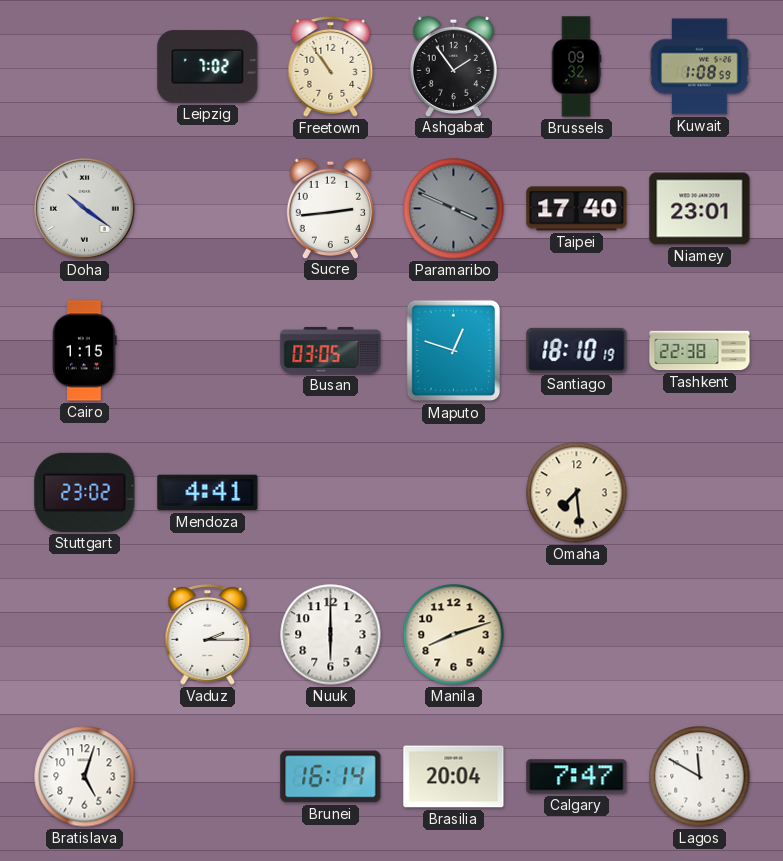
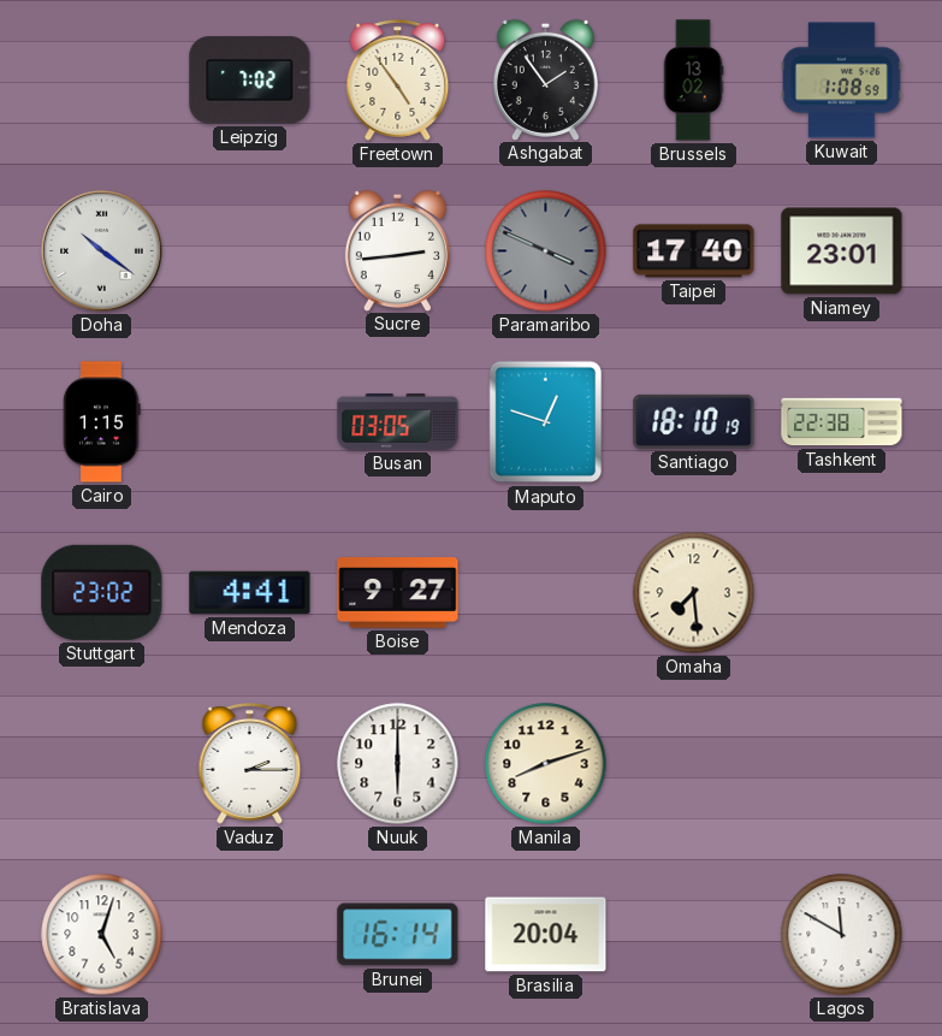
Freetown: 10:54 -> 4:54
Brussels: 09:32 -> 13:02
Boise: none -> 9:27
Calgary: 7:47 -> none
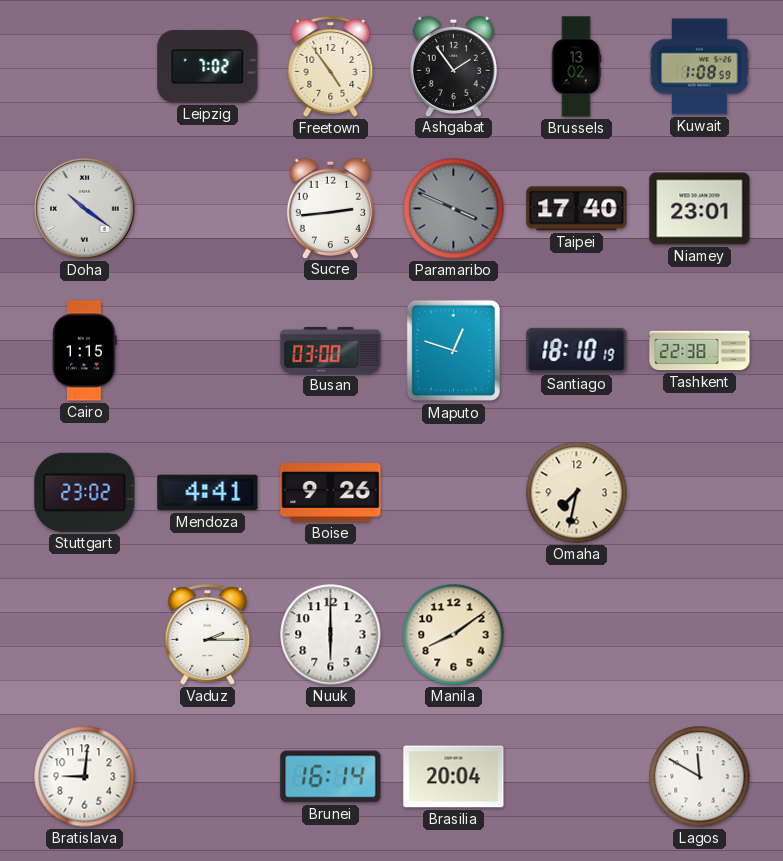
Busan: 03:05 -> 03:00
Boise: 9:27 -> 9:26
Omaha: 7:29 -> 7:32
Manila: 8:12 -> 8:09
Bratislava: 5:03 -> 9:01
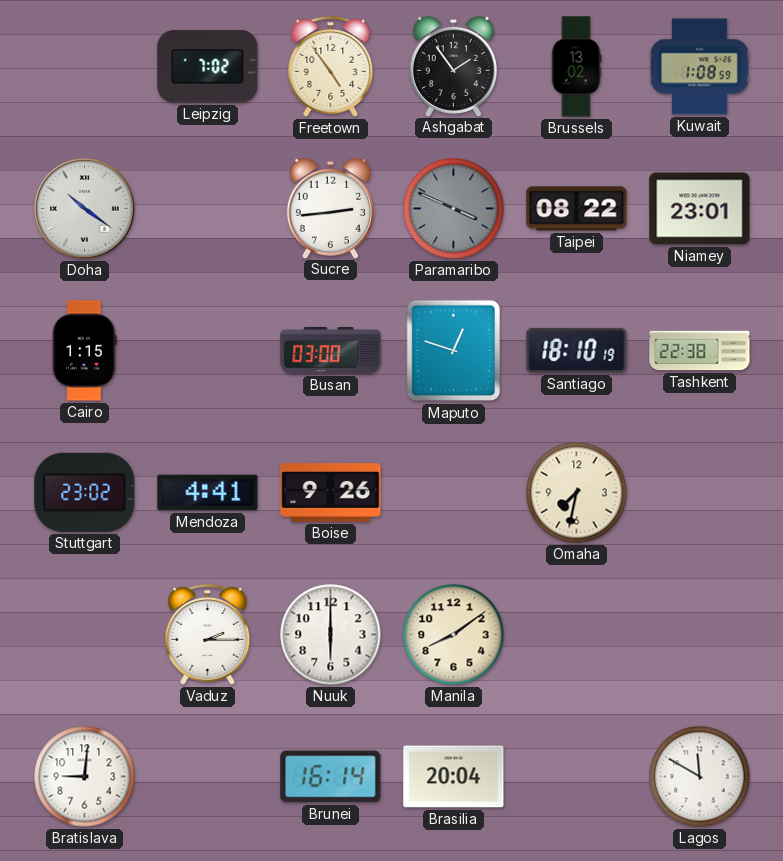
Taipei: 17:40 -> 08:22
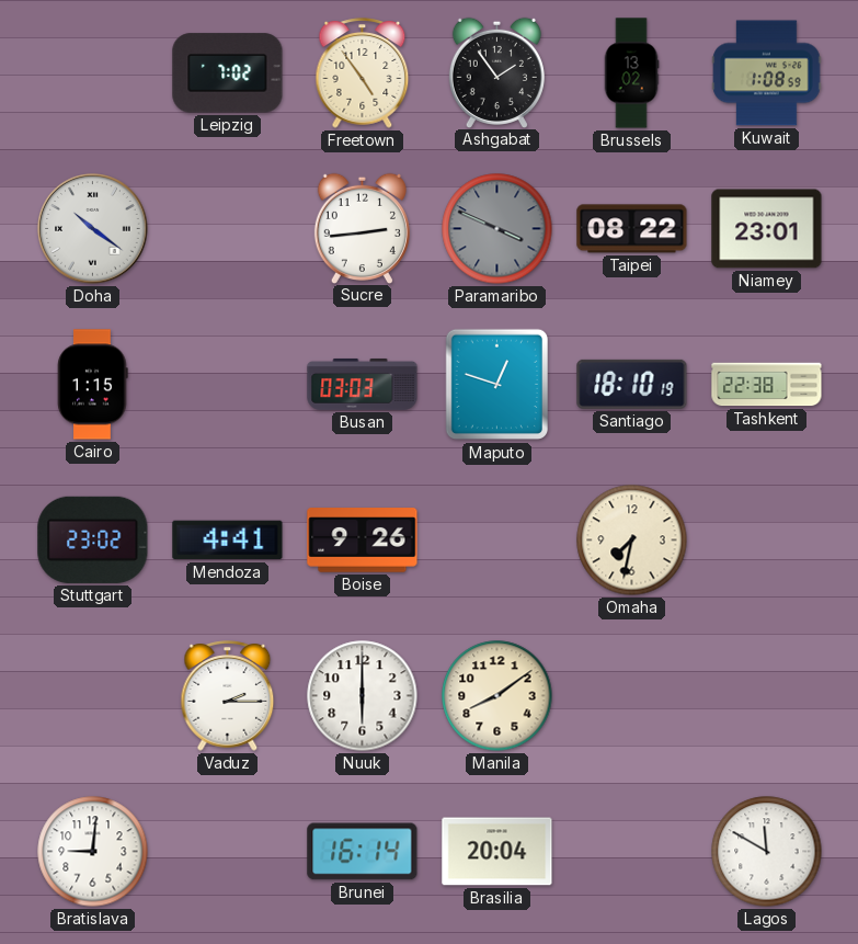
Busan: 03:00 -> 03:03
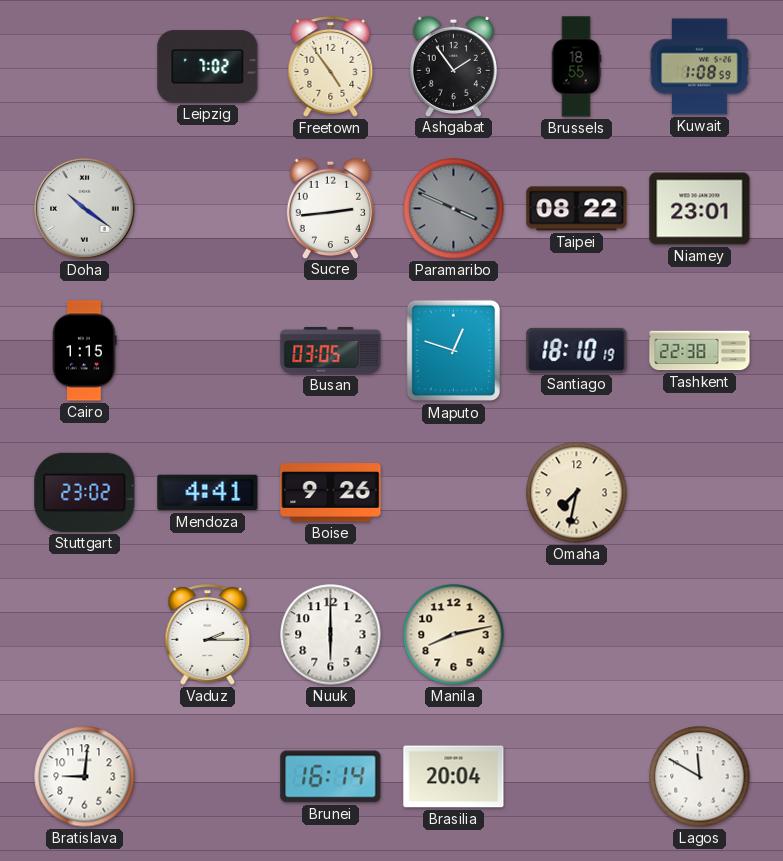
Brussels: 13:02 -> 18:55
Busan: 03:03 -> 03:05
Manila: 8:09 -> 8:13
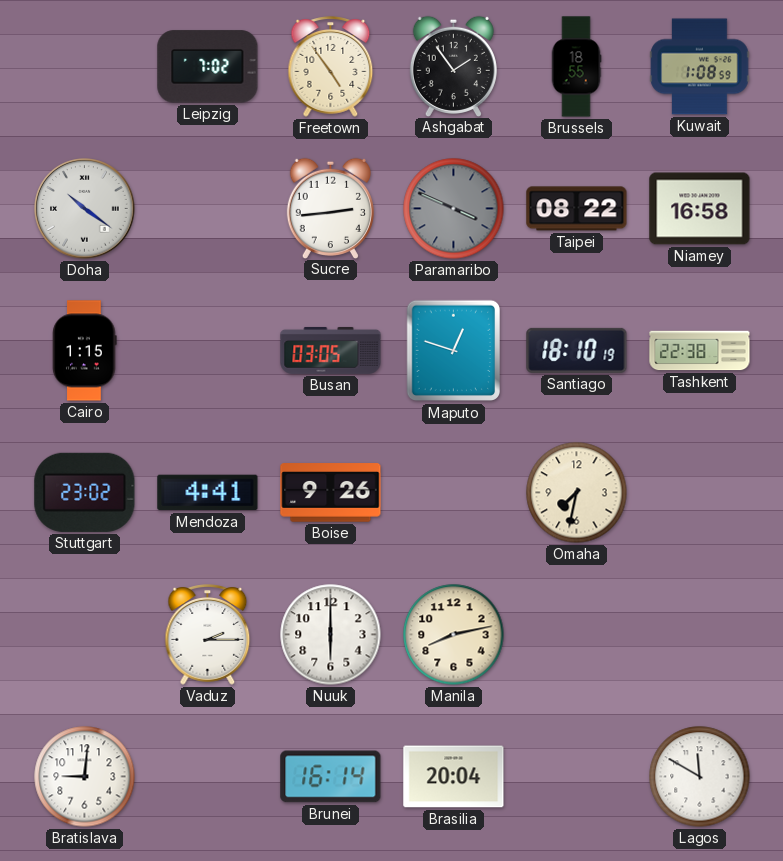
Niamey: 23:01 -> 16:58
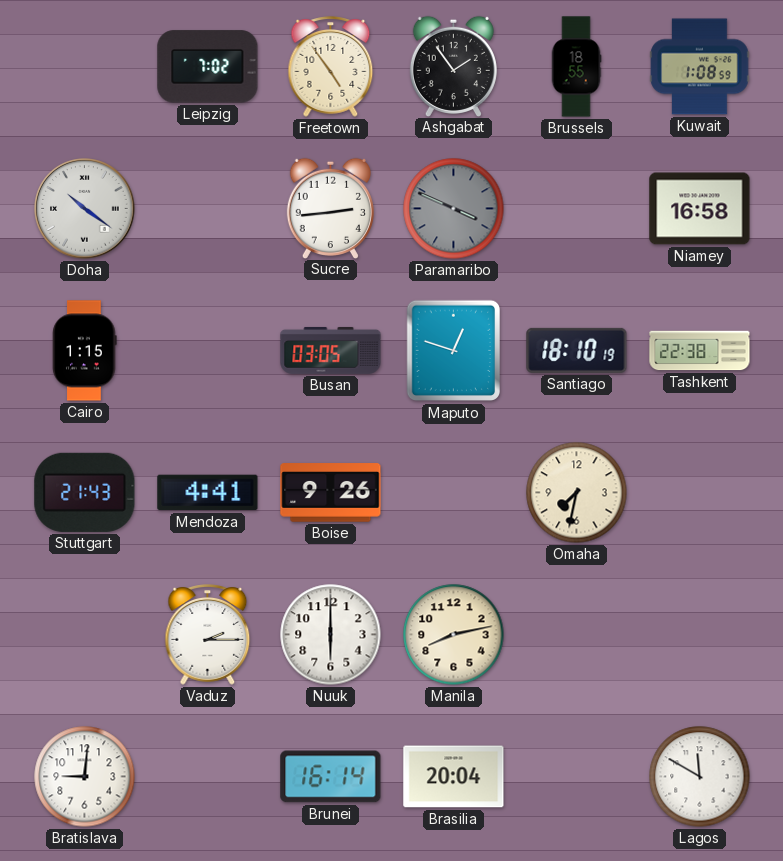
Taipei: 08:22 -> none
Stuttgart: 23:02 -> 21:43
